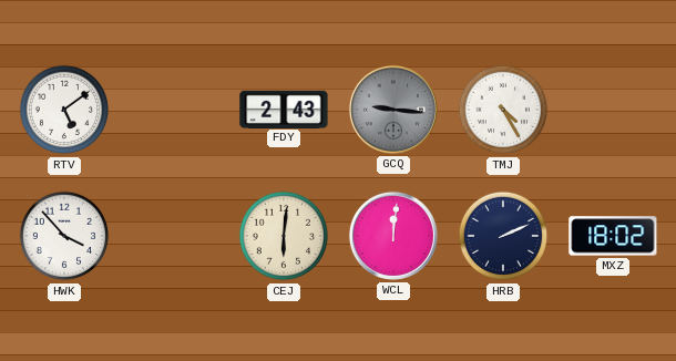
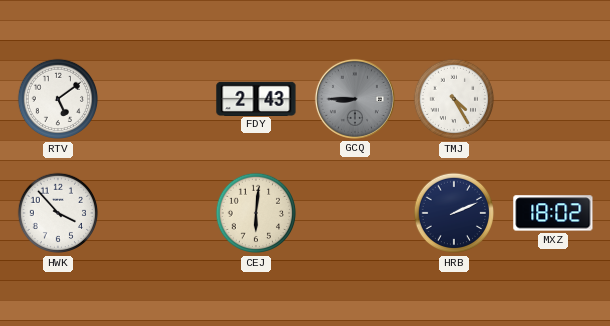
GCQ: 9:16 -> 8:45
WCL: 12:01 -> none
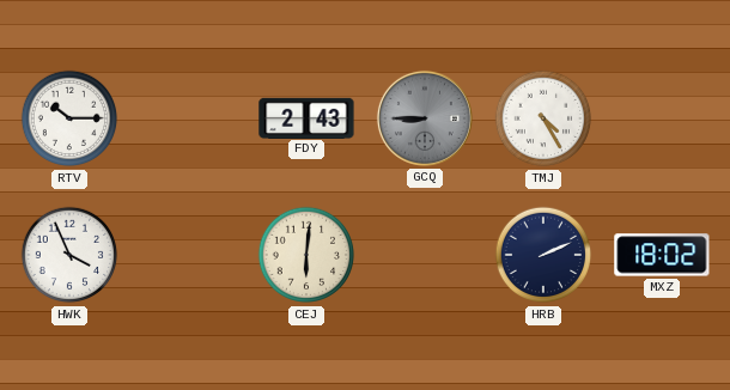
RTV: 5:09 -> 10:15
HWK: 3:53 -> 3:56
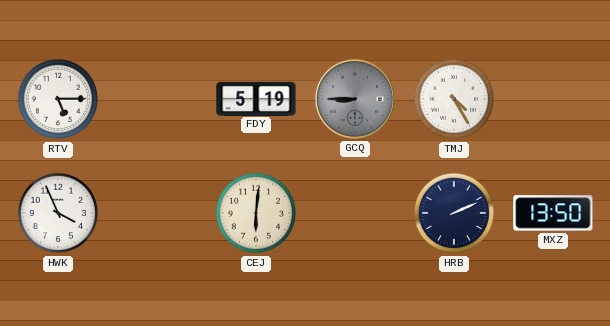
RTV: 10:15 -> 5:15
FDY: 2:43 -> 5:19
MXZ: 18:02 -> 13:50
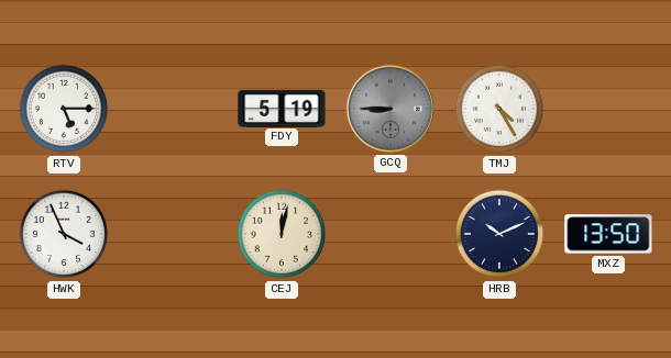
CEJ: 6:01 -> 12:02
HRB: 2:11 -> 10:11
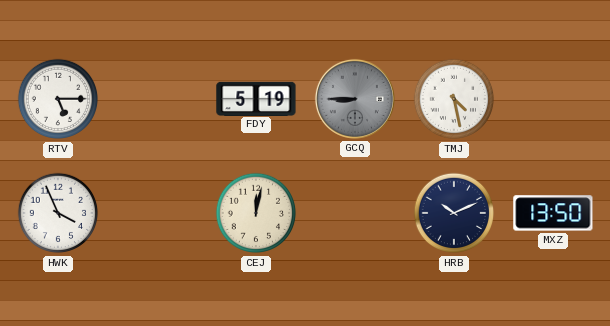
TMJ: 4:25 -> 4:28
